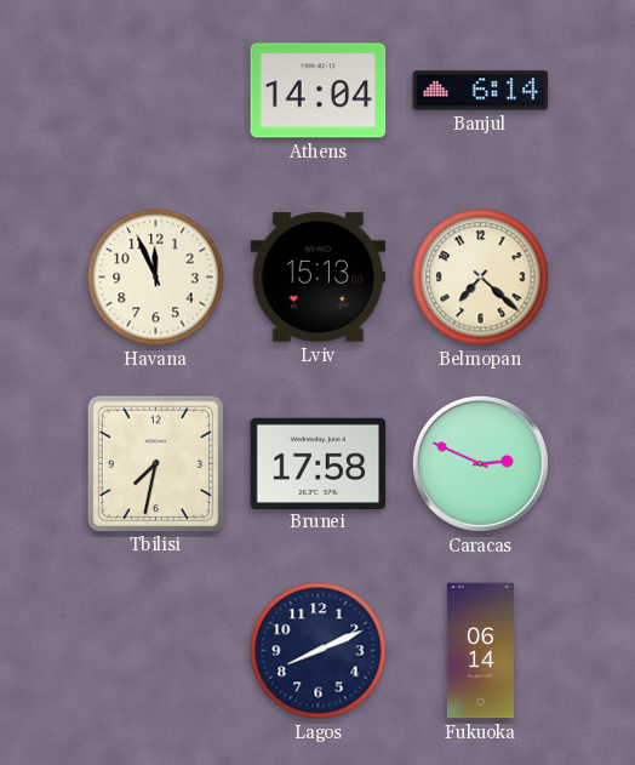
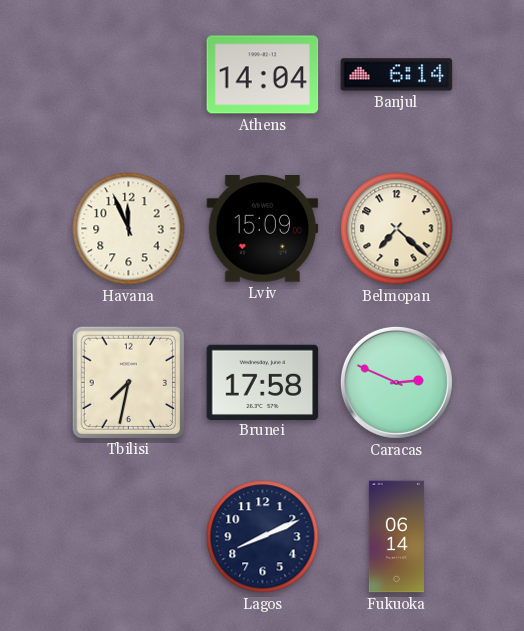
Lviv: 15:13 -> 15:09
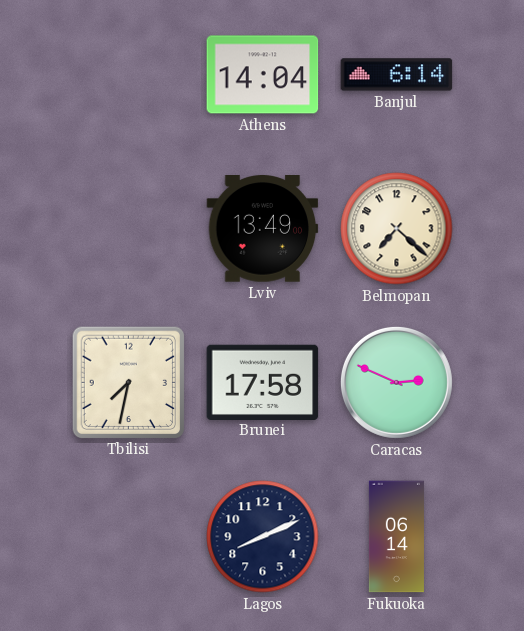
Havana: 11:56 -> none
Lviv: 15:09 -> 13:49
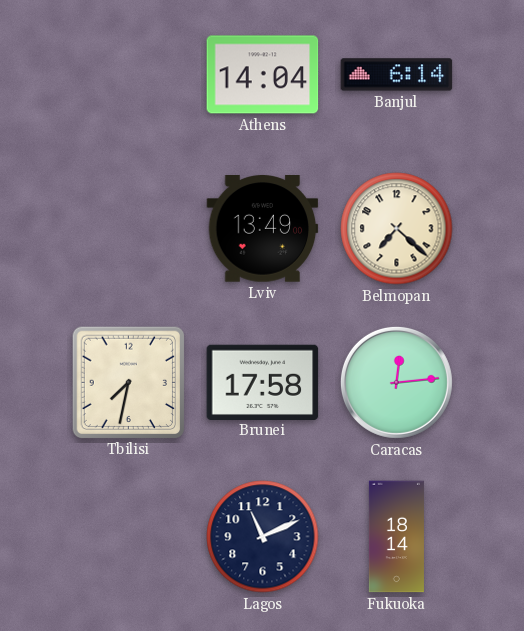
Caracas: 2:49 -> 12:14
Lagos: 8:11 -> 11:11
Fukuoka: 06:14 -> 18:14
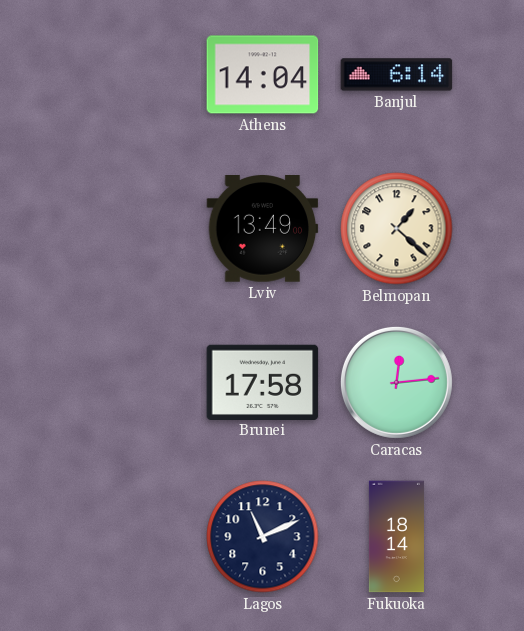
Belmopan: 7:22 -> 1:22
Tbilisi: 7:32 -> none
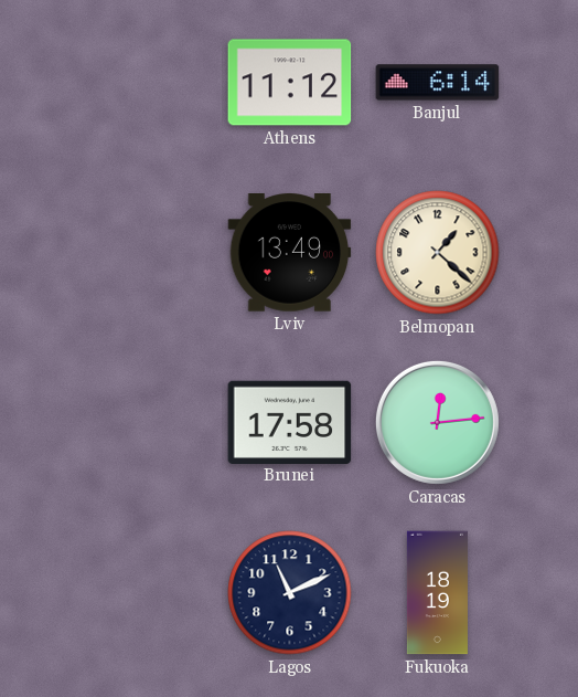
Athens: 14:04 -> 11:12
Fukuoka: 18:14 -> 18:19
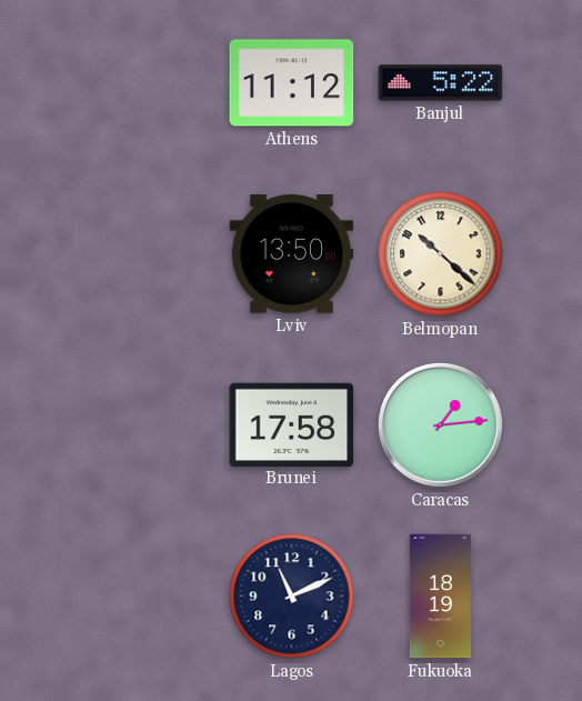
Banjul: 6:14 -> 5:22
Lviv: 13:49 -> 13:50
Belmopan: 1:22 -> 10:22
Caracas: 12:14 -> 1:14
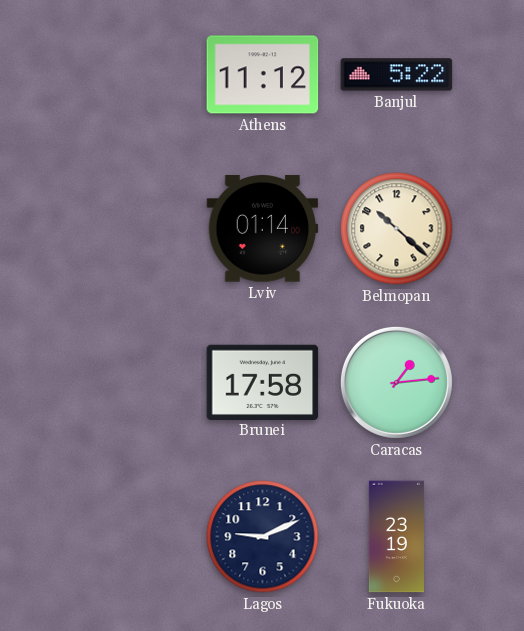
Lviv: 13:50 -> 01:14
Lagos: 11:11 -> 9:11
Fukuoka: 18:19 -> 23:19
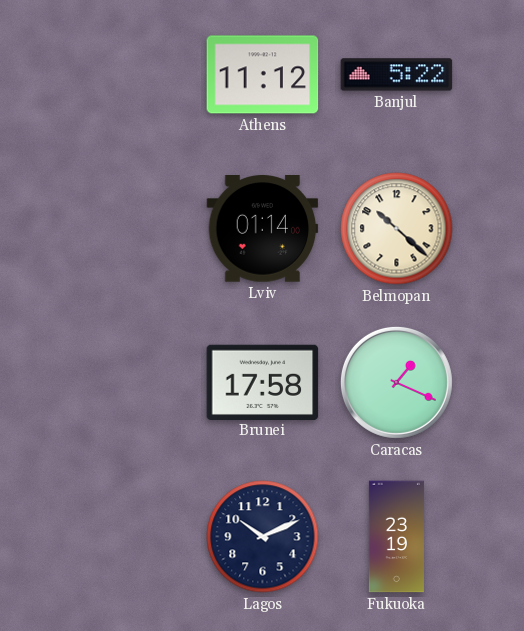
Caracas: 1:14 -> 1:19
Lagos: 9:11 -> 10:11
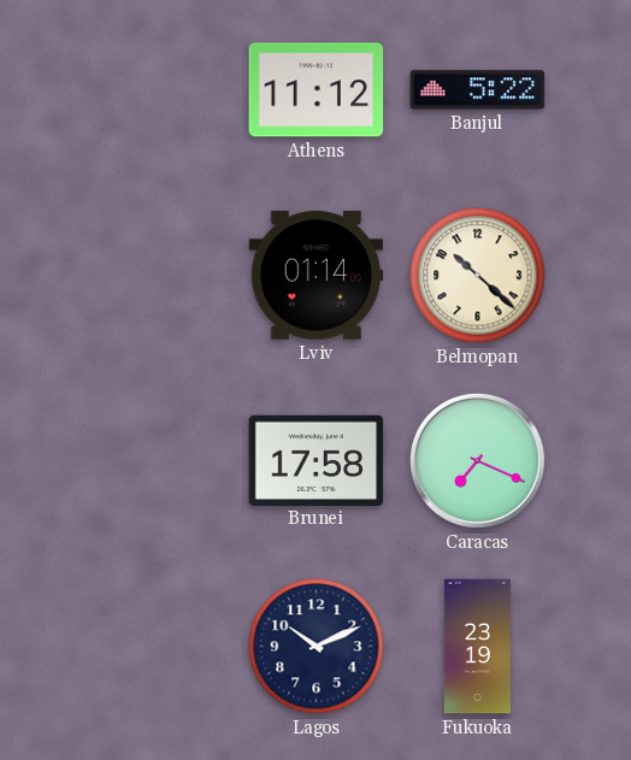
Caracas: 1:19 -> 7:19
